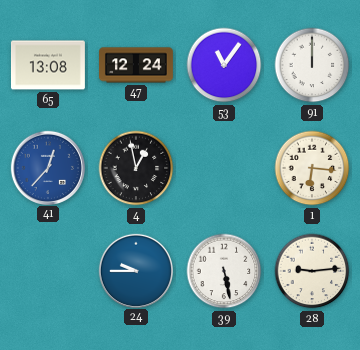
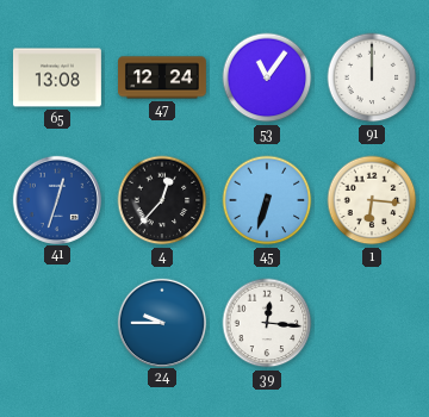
41: 12:37 -> 12:33
4: 12:58 -> 12:37
45: none -> 6:33
39: 5:28 -> 12:16
28: 9:14 -> none
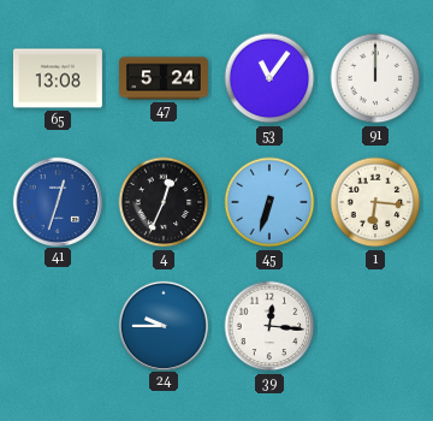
47: 12:24 -> 5:24
4: 12:37 -> 12:34
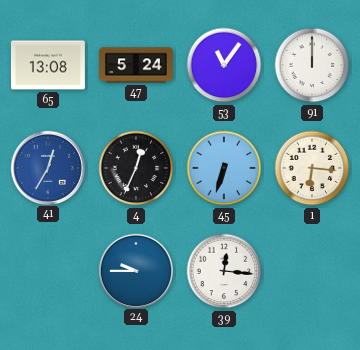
41: 12:33 -> 12:35
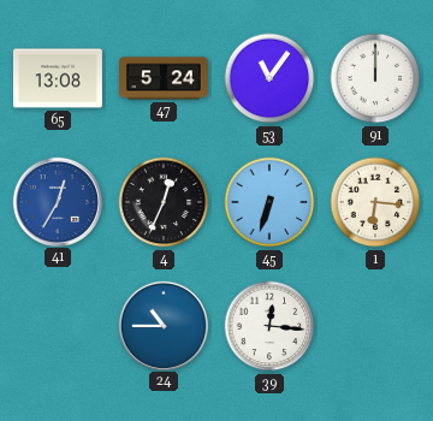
24: 9:45 -> 10:45
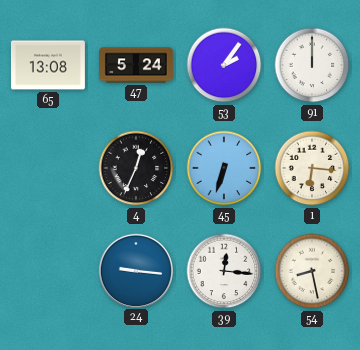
53: 11:06 -> 2:06
41: 12:35 -> none
24: 10:45 -> 9:16
54: none -> 8:28
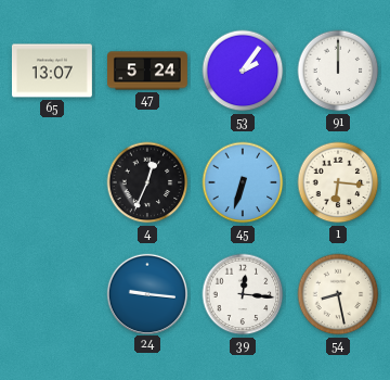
65: 13:08 -> 13:07
